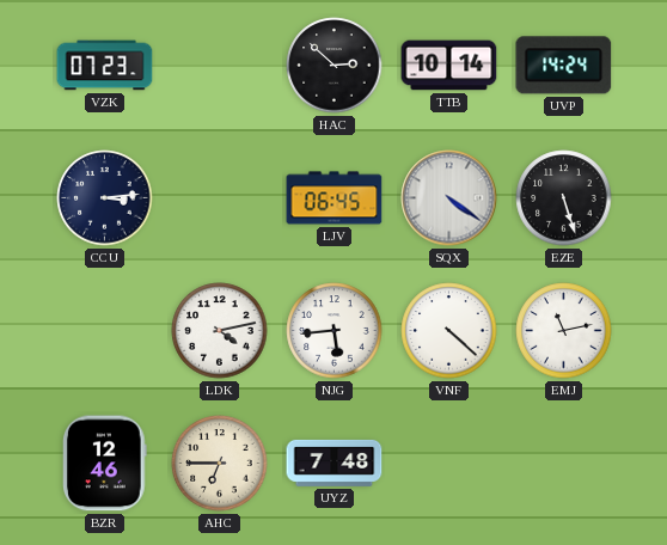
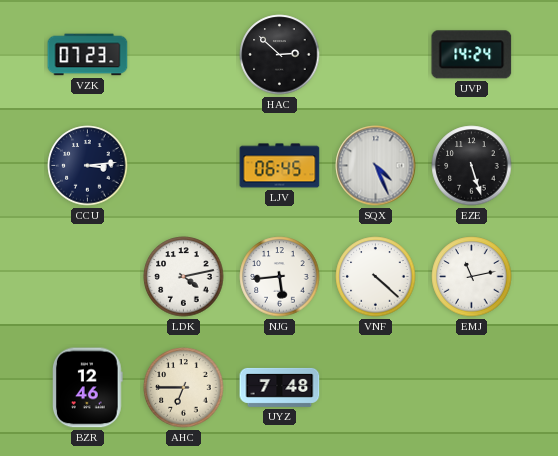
TTB: 10:14 -> none
SQX: 4:21 -> 4:26
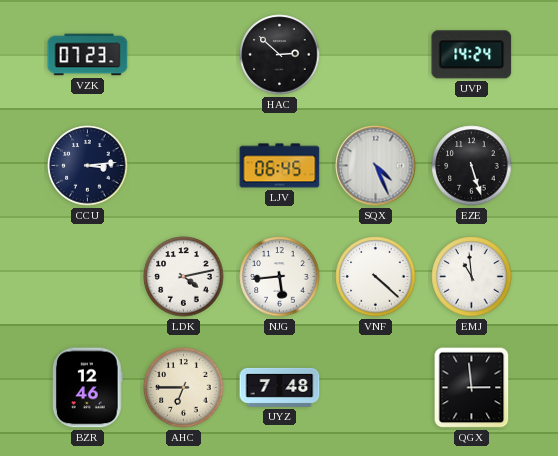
EMJ: 11:13 -> 10:59
QGX: none -> 2:59
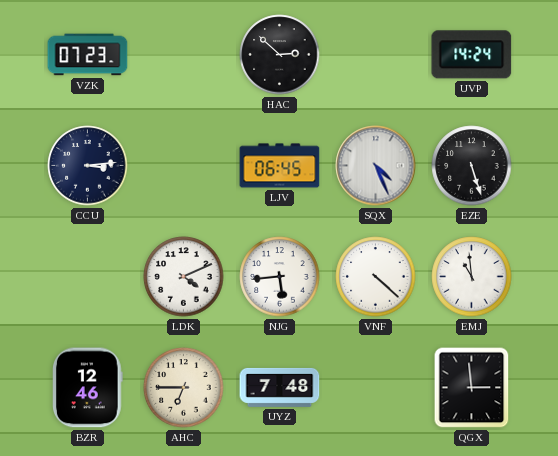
LDK: 4:13 -> 4:11
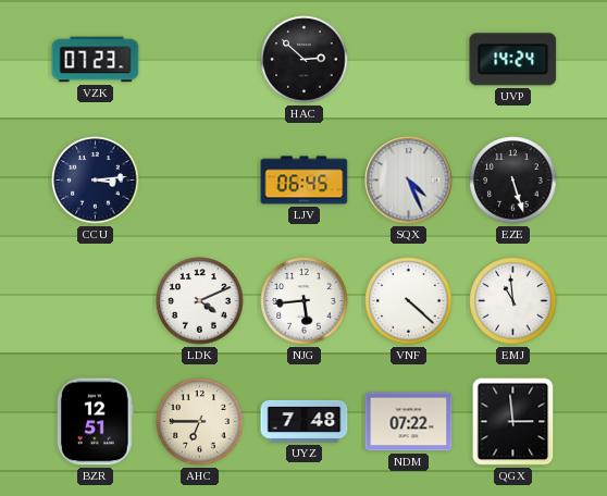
BZR: 12:46 -> 12:51
NDM: none -> 07:22
